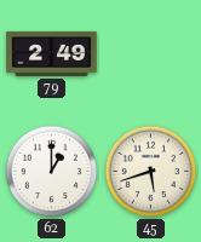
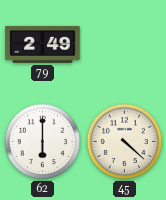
62: 1:00 -> 6:00
45: 5:42 -> 4:22
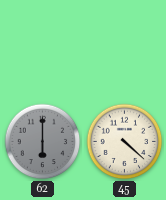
79: 2:49 -> none
62 dial: white -> grey
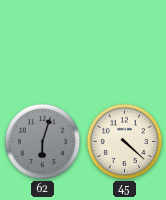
62: 6:00 -> 6:03
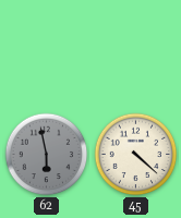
62: 6:03 -> 5:58
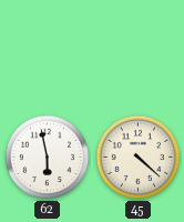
62 dial: grey -> white
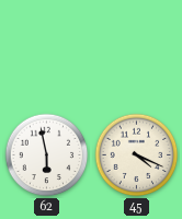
45: 4:22 -> 4:19
